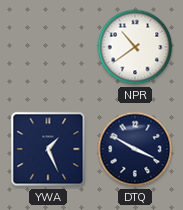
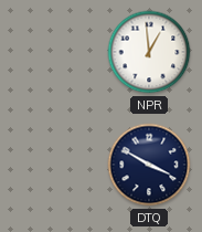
NPR: 10:39 -> 12:59
YWA: 1:26 -> none
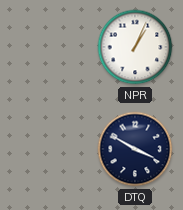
NPR: 12:59 -> 1:04
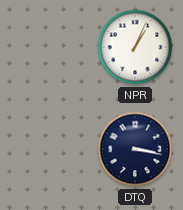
DTQ: 3:50 -> 3:17
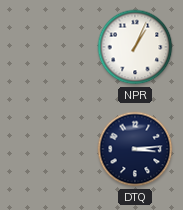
DTQ: 3:17 -> 3:14
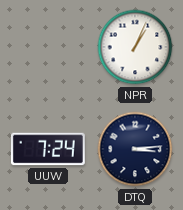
UUW: none -> 7:24
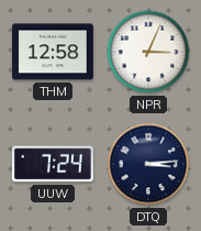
THM: none -> 12:58
NPR: 1:04 -> 3:04
